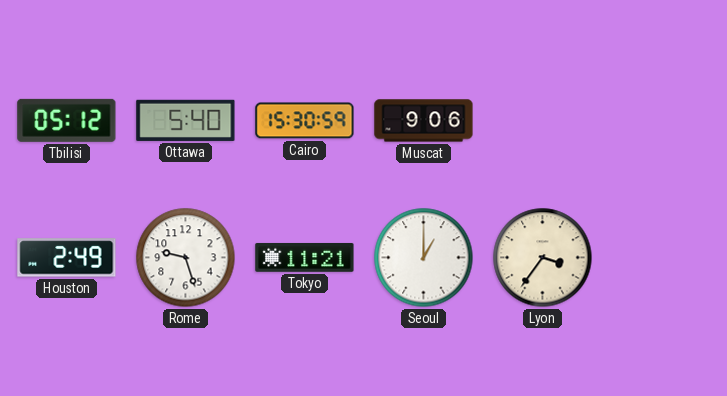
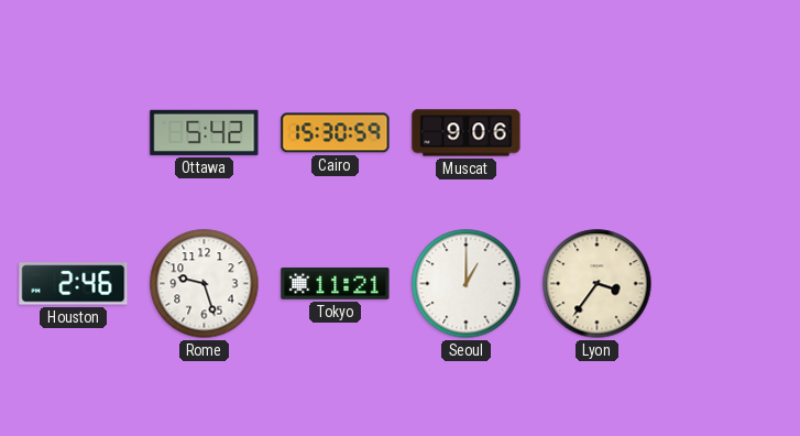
Tbilisi: 05:12 -> none
Ottawa: 5:40 -> 5:42
Houston: 2:49 -> 2:46
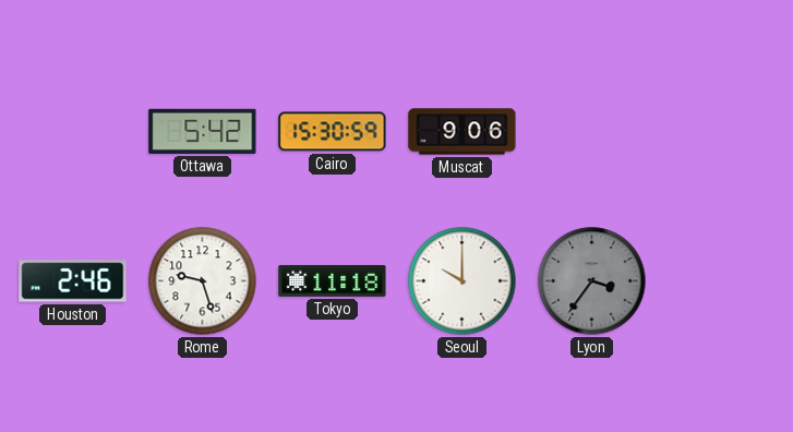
Tokyo: 11:21 -> 11:18
Seoul: 1:00 -> 10:00
Lyon dial: cream -> grey
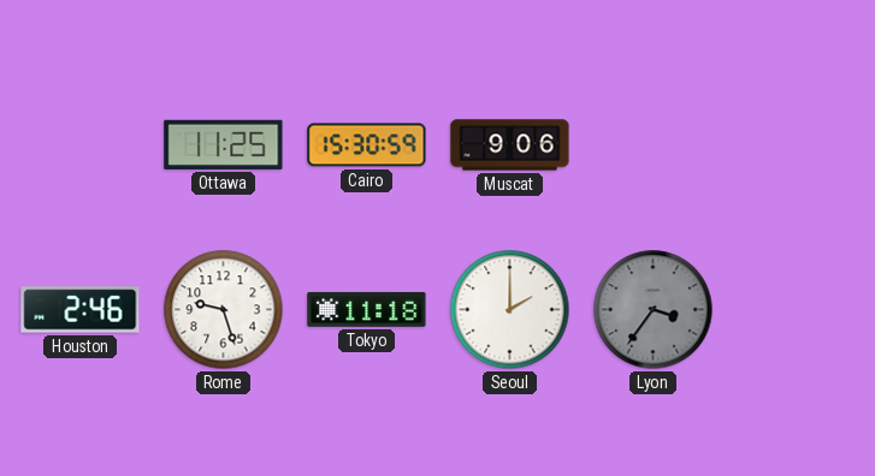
Ottawa: 5:42 -> 11:25
Seoul: 10:00 -> 2:00
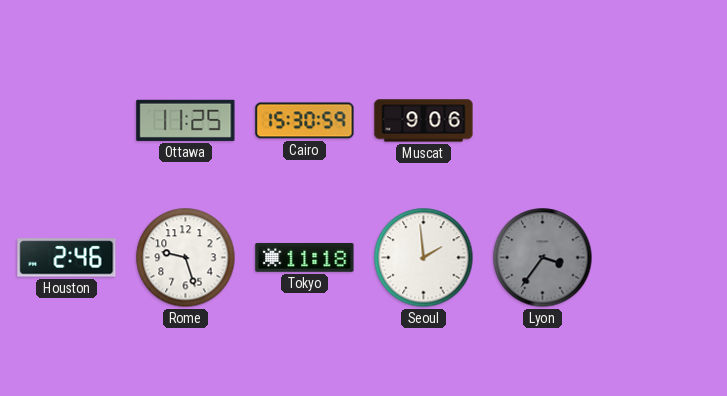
Seoul: 2:00 -> 1:59
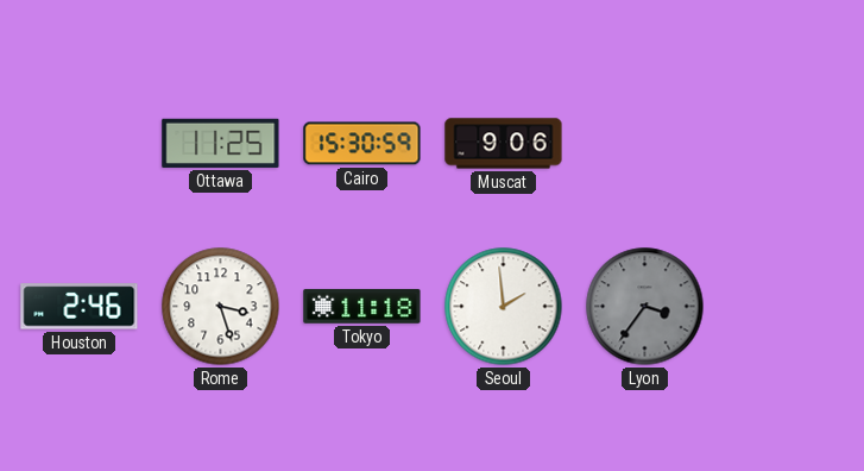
Rome: 9:27 -> 3:27
